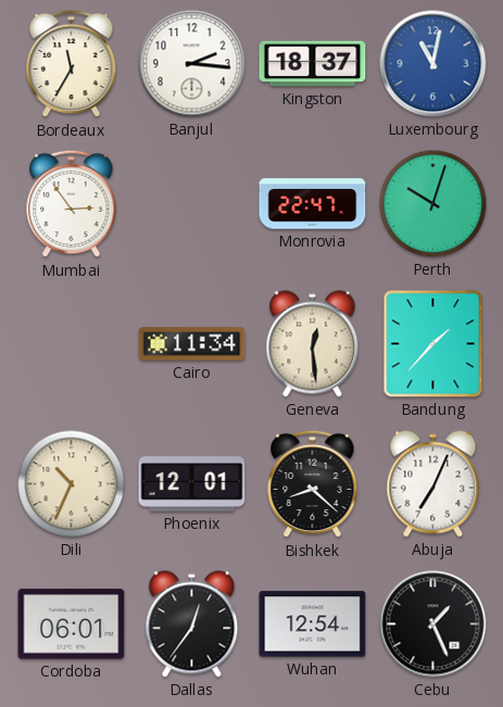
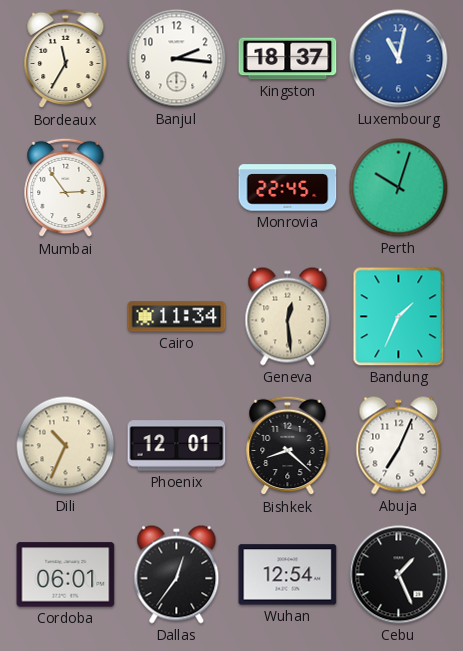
Monrovia: 22:47 -> 22:45
Bandung: 1:37 -> 1:34
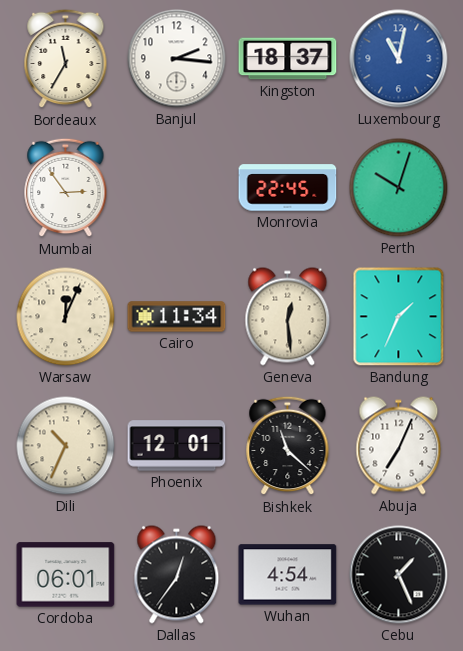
Warsaw: none -> 12:04
Bishkek: 8:22 -> 11:22
Wuhan: 12:54 -> 4:54
